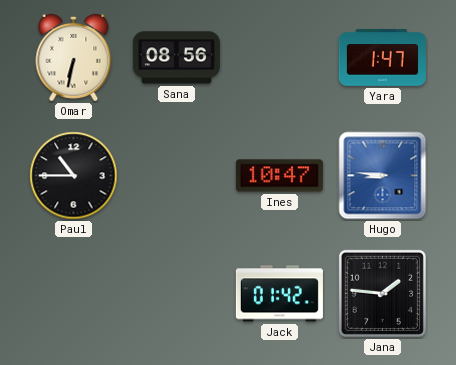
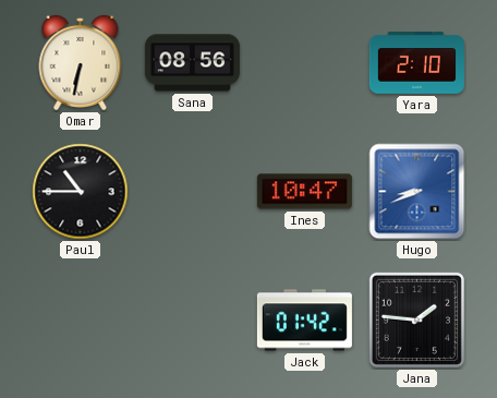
Yara: 1:47 -> 2:10
Hugo: 8:46 -> 8:41
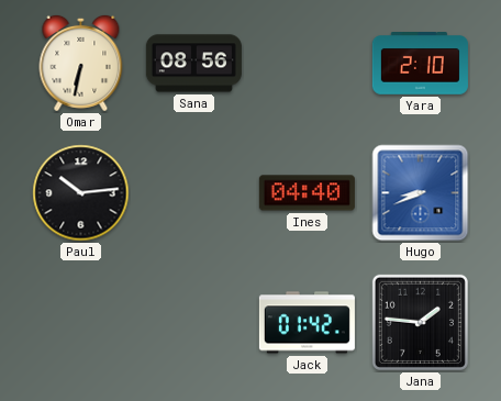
Paul: 10:45 -> 10:14
Ines: 10:47 -> 04:40
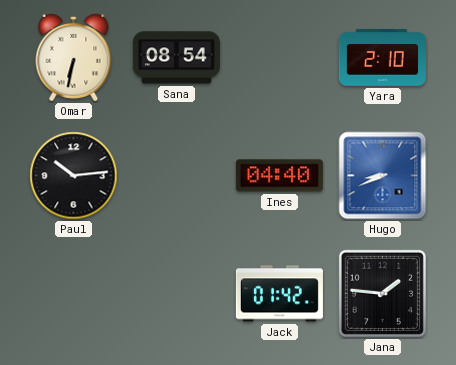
Sana: 08:56 -> 08:54
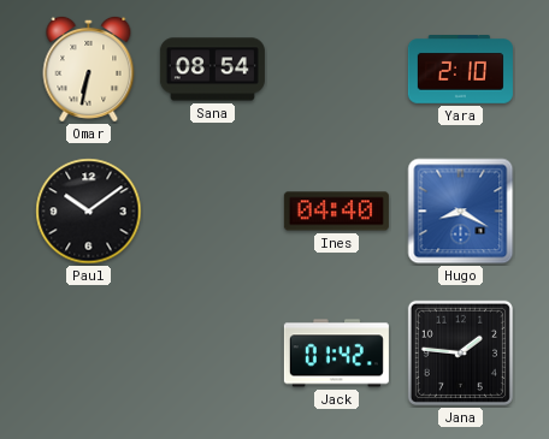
Paul: 10:14 -> 10:09
Hugo: 8:41 -> 8:20
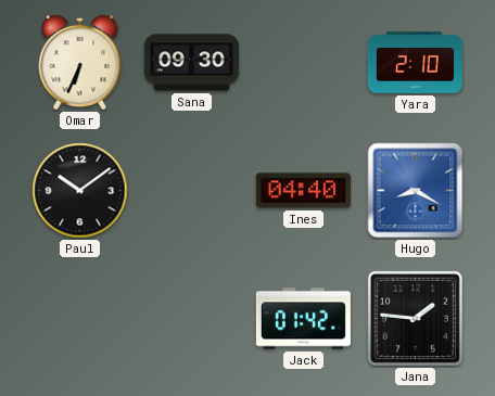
Omar: 6:32 -> 6:34
Sana: 08:54 -> 09:30
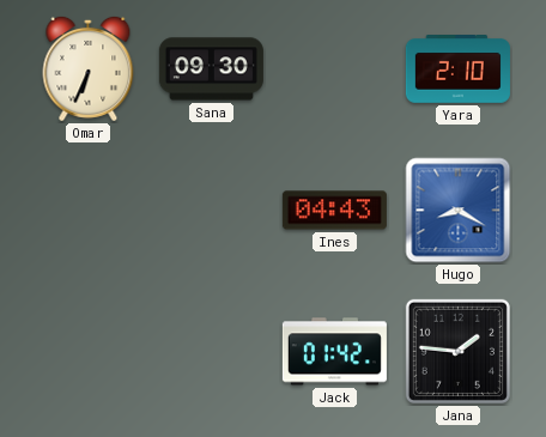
Paul: 10:09 -> none
Ines: 04:40 -> 04:43
